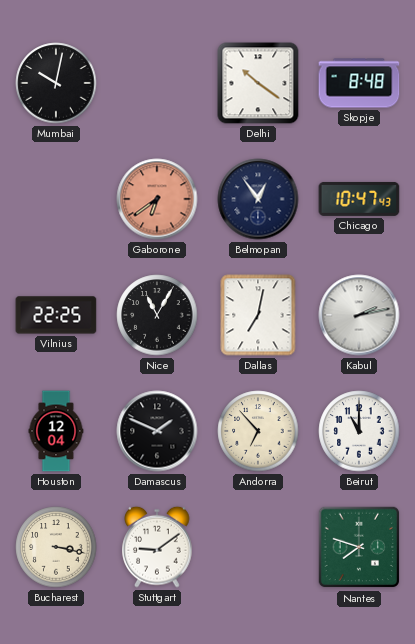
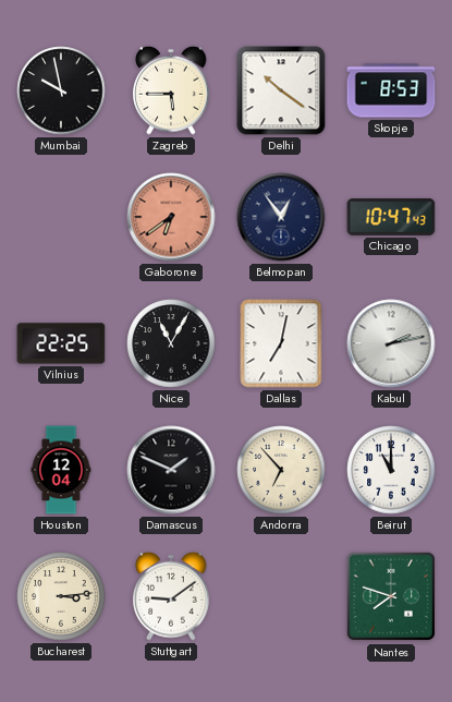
Mumbai: 10:02 -> 9:58
Zagreb: none -> 5:45
Skopje: 8:48 -> 8:53
Bucharest: 3:17 -> 3:14
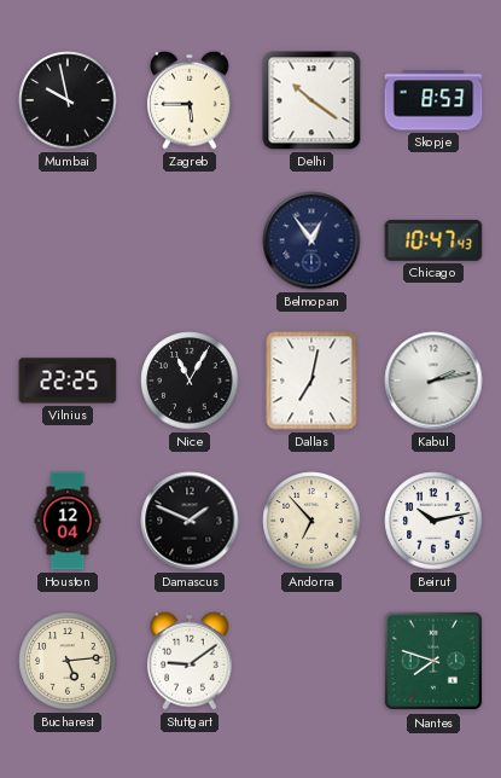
Gaborone: 6:39 -> none
Beirut: 11:00 -> 10:13
Bucharest: 3:14 -> 5:14
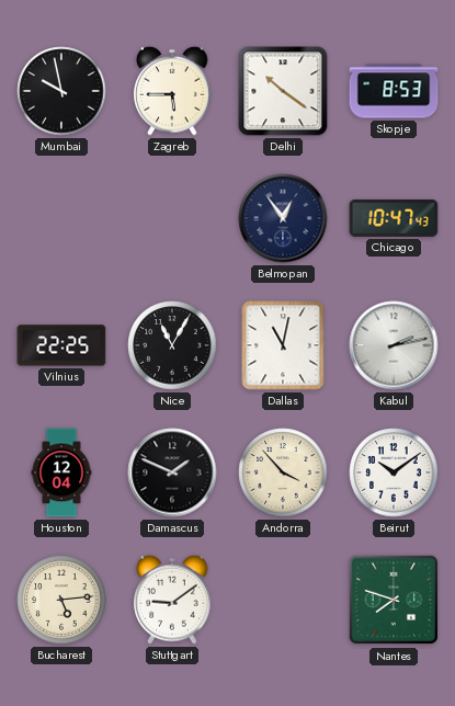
Dallas: 7:02 -> 11:02
Andorra: 6:53 -> 3:53
Beirut: 10:13 -> 10:09
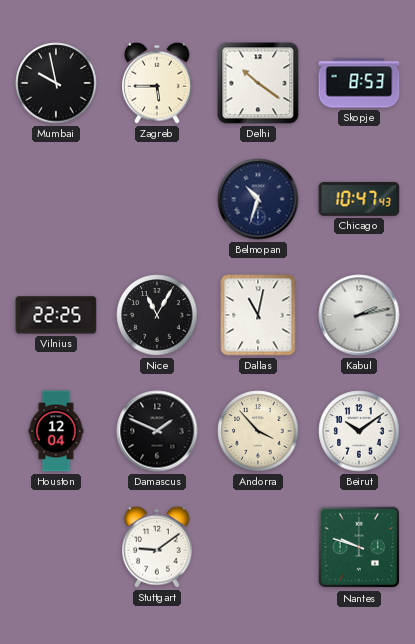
Belmopan: 12:54 -> 10:33
Bucharest: 5:14 -> none
Nantes: 7:48 -> 9:48
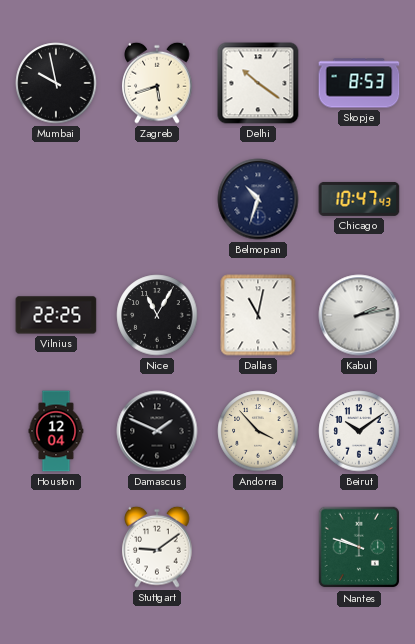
Zagreb: 5:45 -> 5:42
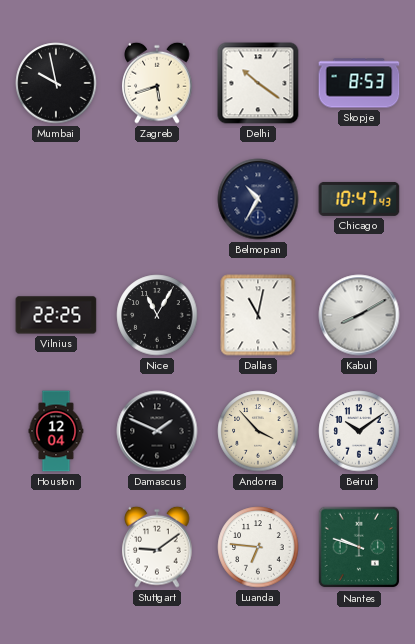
Belmopan: 10:33 -> 10:35
Kabul: 2:13 -> 8:10
Luanda: none -> 6:46
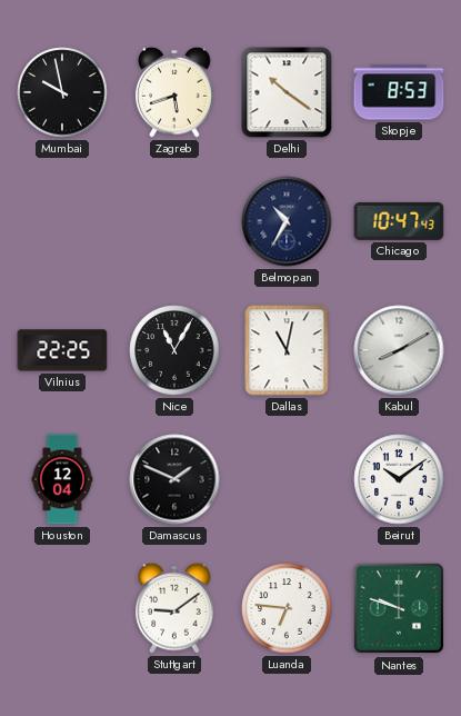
Andorra: 3:53 -> none
